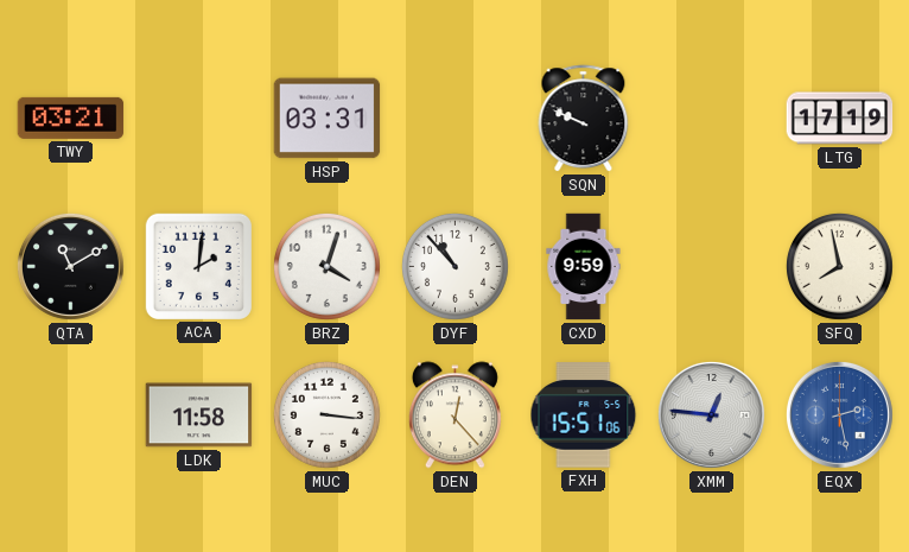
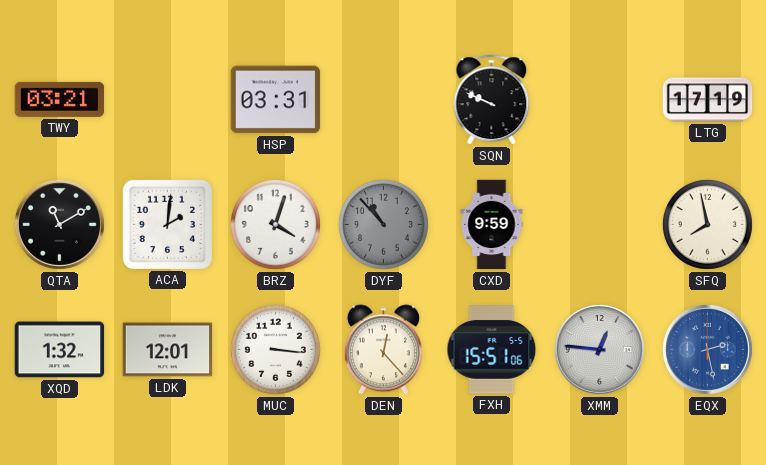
DYF dial: white -> grey
XQD: none -> 1:32
LDK: 11:58 -> 12:01
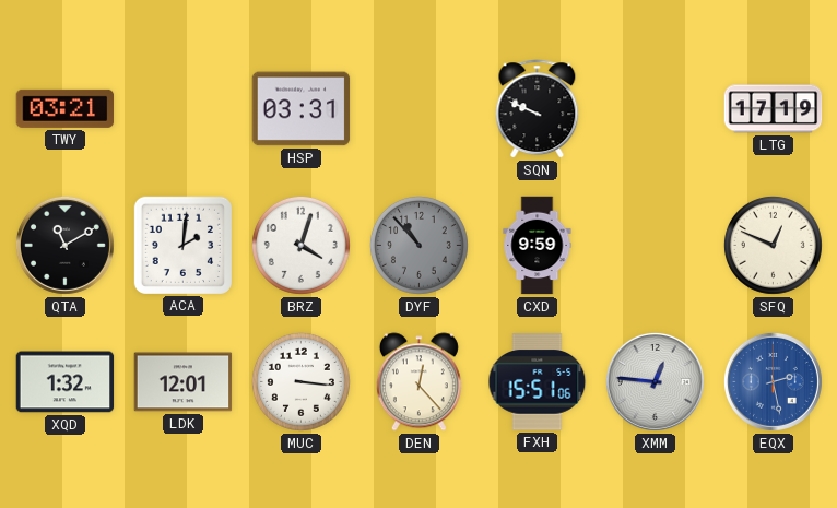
SFQ: 7:58 -> 12:49
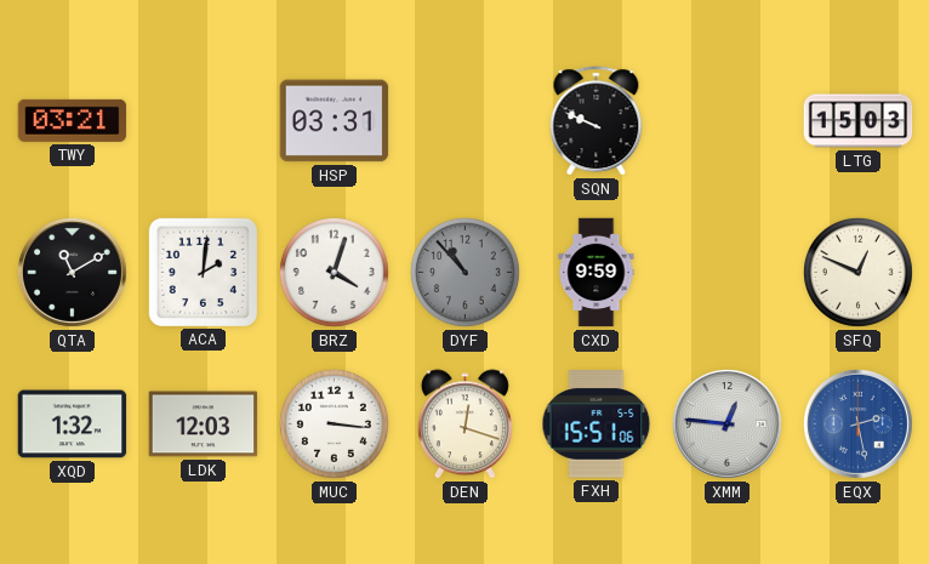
LTG: 17:19 -> 15:03
LDK: 12:01 -> 12:03
DEN: 12:23 -> 12:18
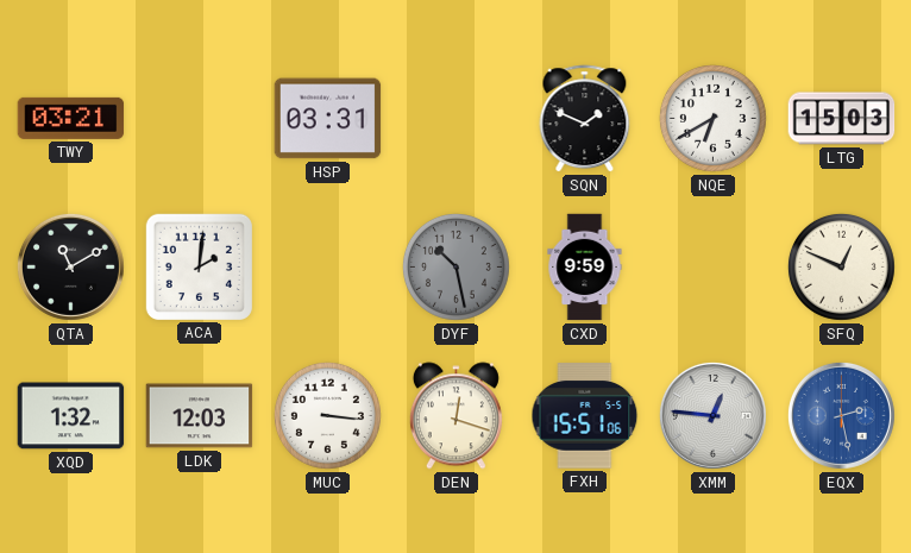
SQN: 9:49 -> 1:49
NQE: none -> 6:40
BRZ: 4:03 -> none
DYF: 10:53 -> 10:28
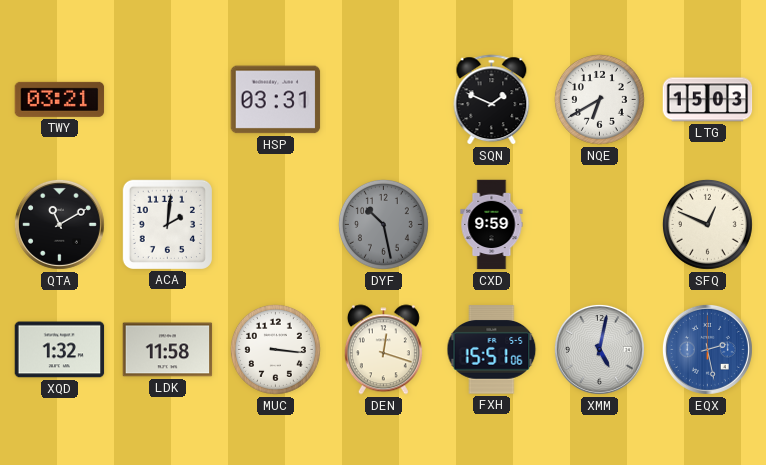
LDK: 12:03 -> 11:58
XMM: 12:46 -> 5:02
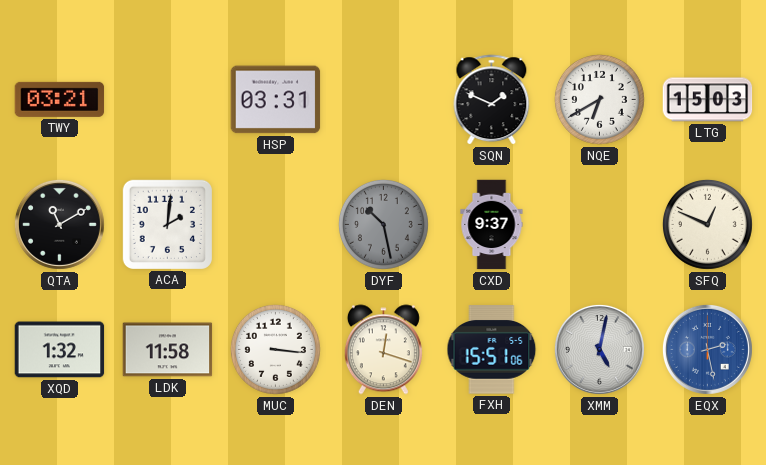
CXD: 9:59 -> 9:37
